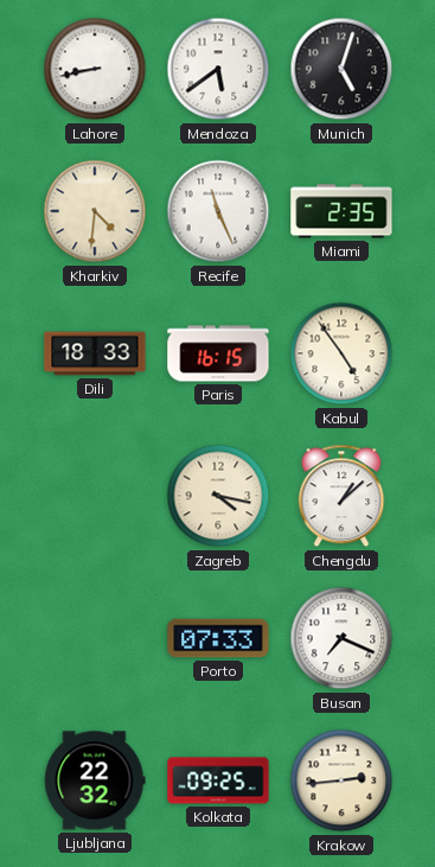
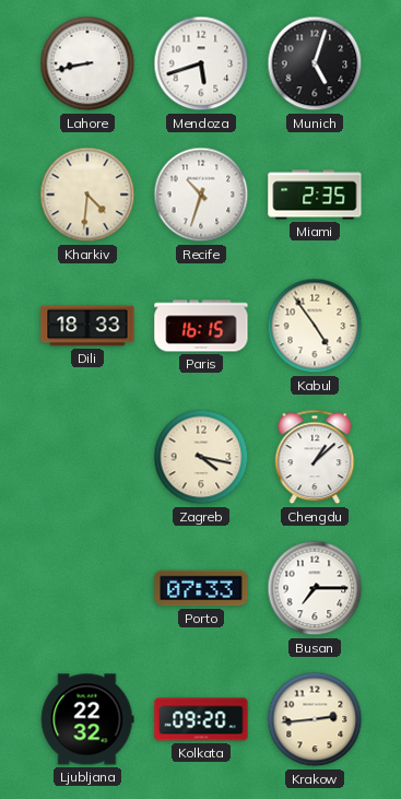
Mendoza: 5:39 -> 5:42
Recife: 11:26 -> 10:33
Busan: 7:19 -> 7:15
Kolkata: 09:25 -> 09:20
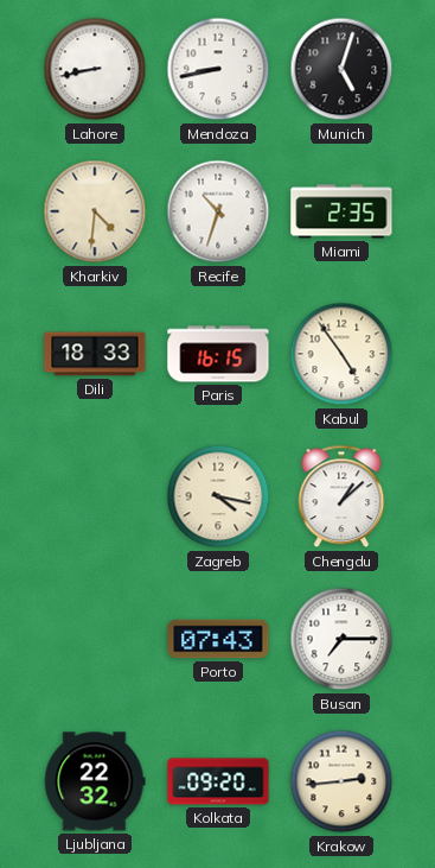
Mendoza: 5:42 -> 8:43
Porto: 07:33 -> 07:43
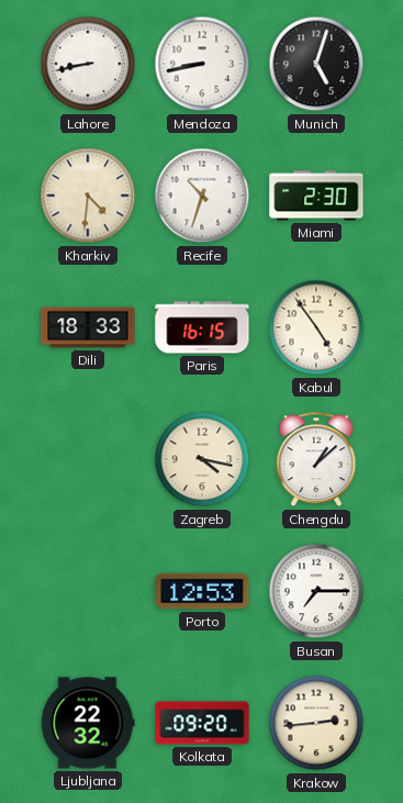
Miami: 2:35 -> 2:30
Porto: 07:43 -> 12:53
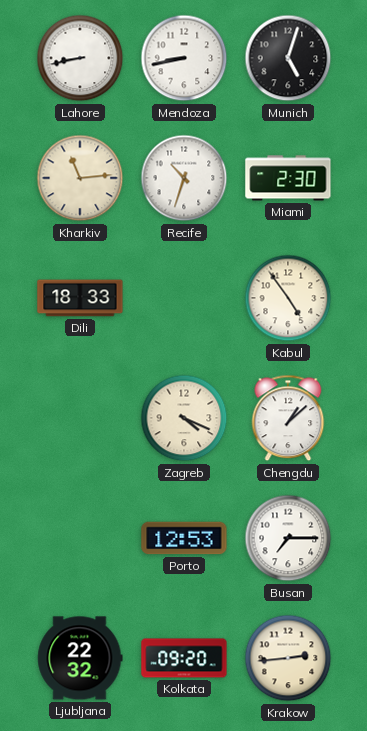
Kharkiv: 4:31 -> 11:14
Paris: 16:15 -> none
Zagreb: 4:17 -> 4:19
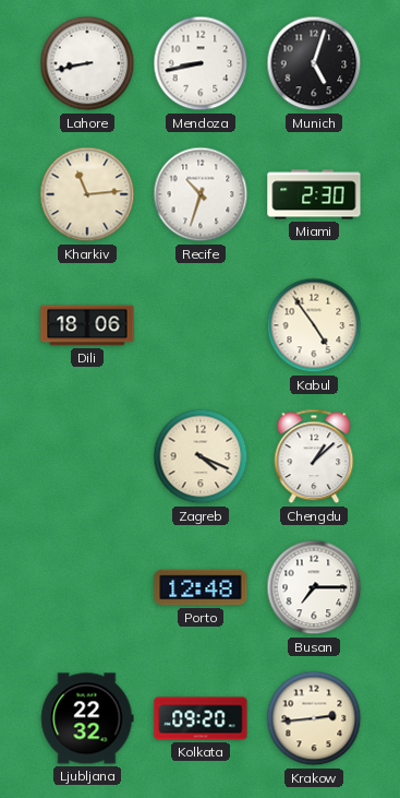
Dili: 18:33 -> 18:06
Porto: 12:53 -> 12:48
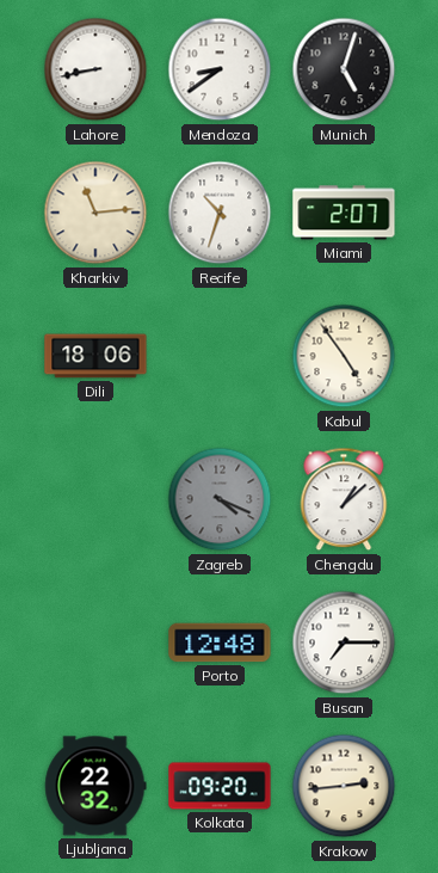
Mendoza: 8:43 -> 8:39
Miami: 2:30 -> 2:07
Zagreb dial: cream -> grey
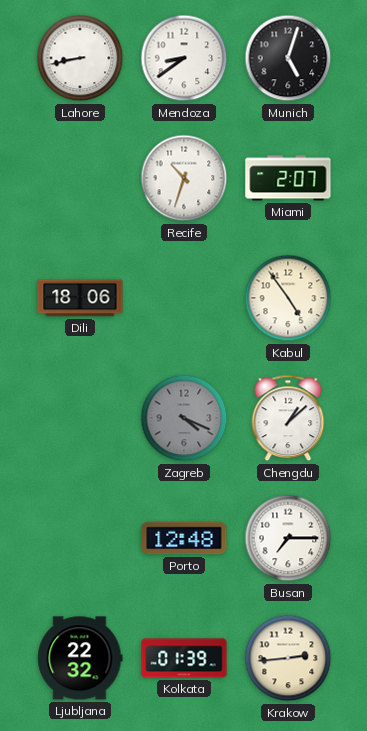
Kharkiv: 11:14 -> none
Kolkata: 09:20 -> 01:39
